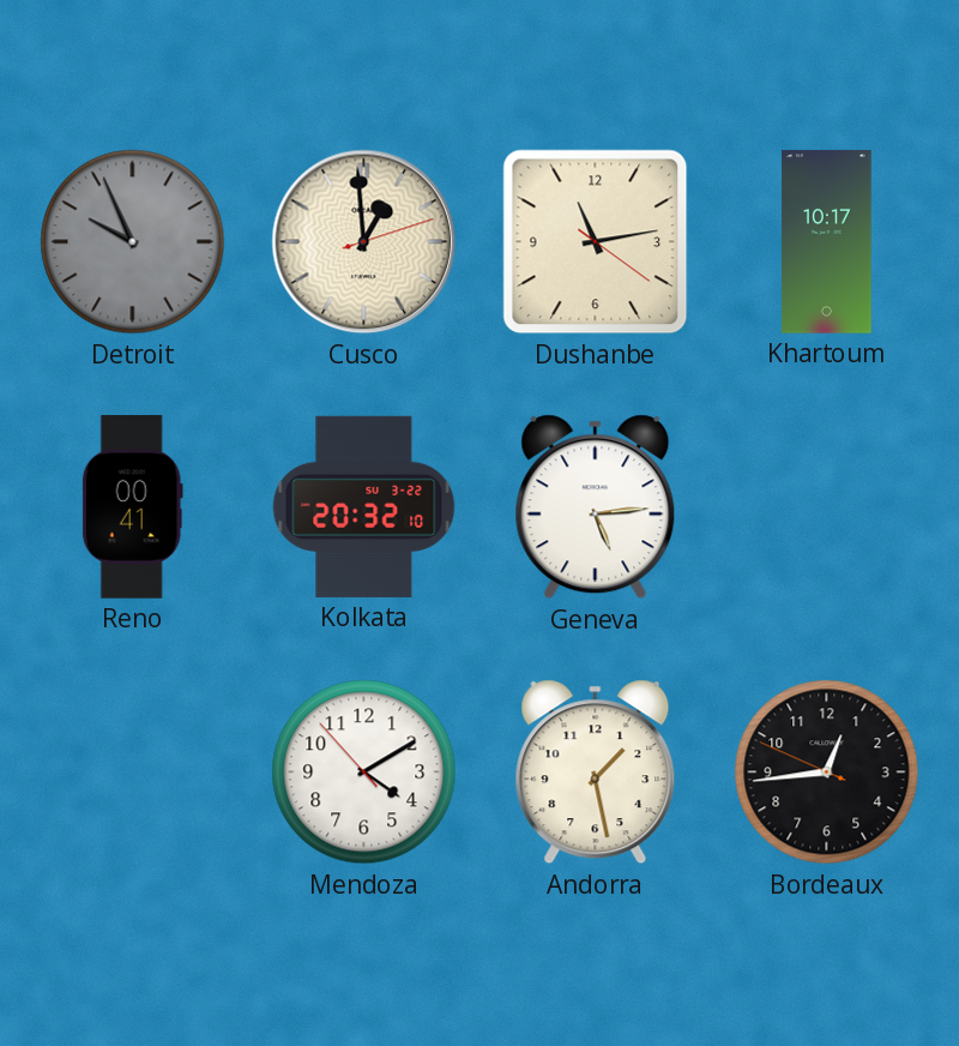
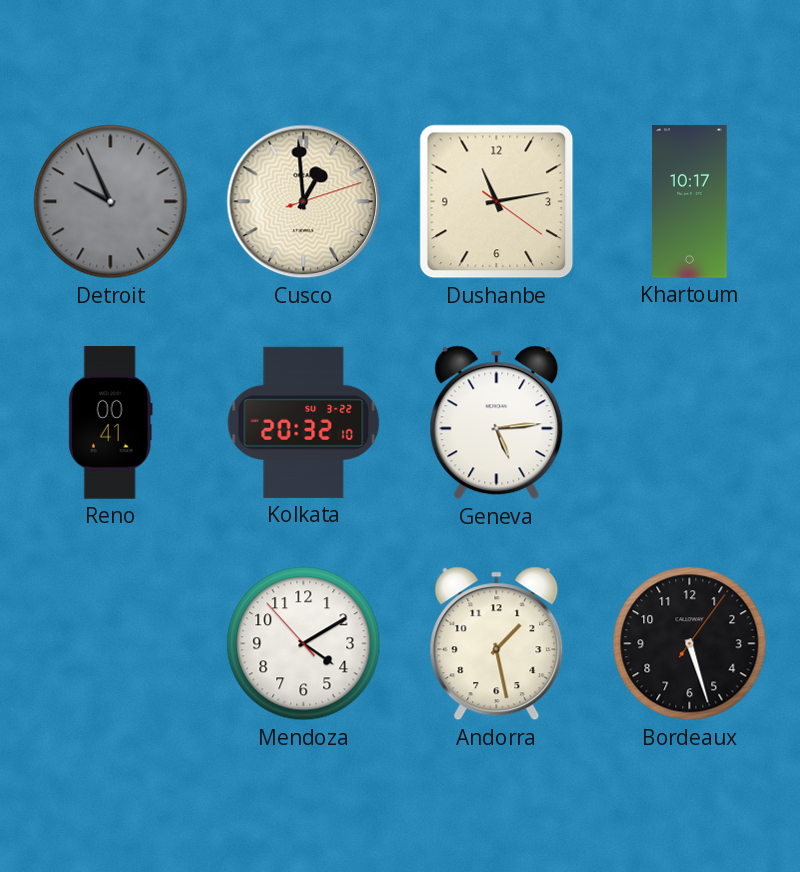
Bordeaux: 12:43 -> 5:27
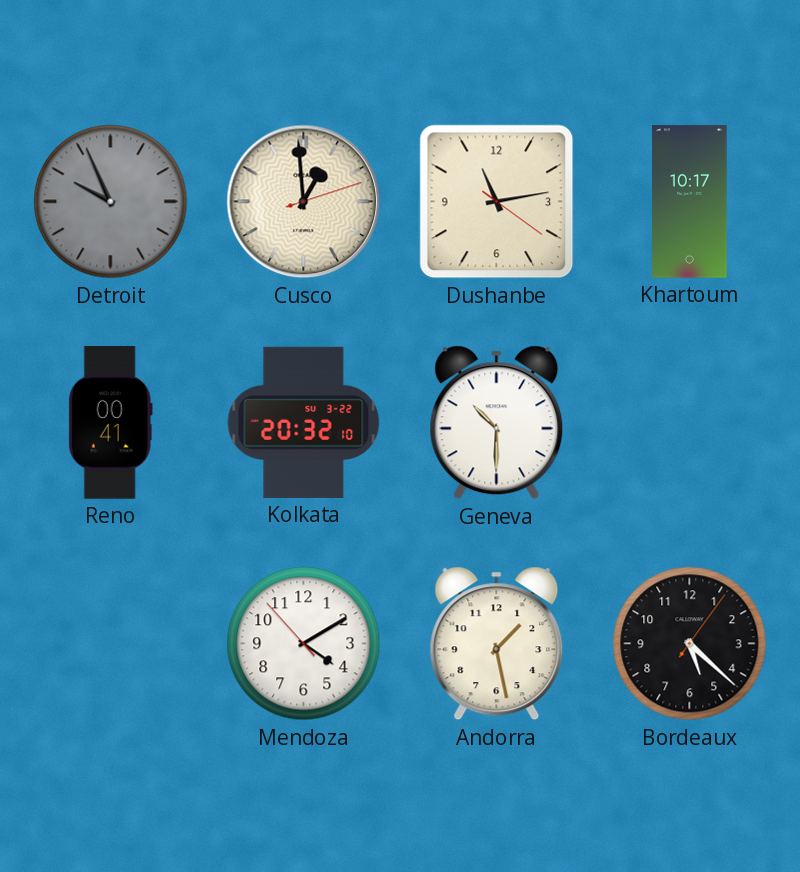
Geneva: 5:14 -> 10:30
Bordeaux: 5:27 -> 5:22
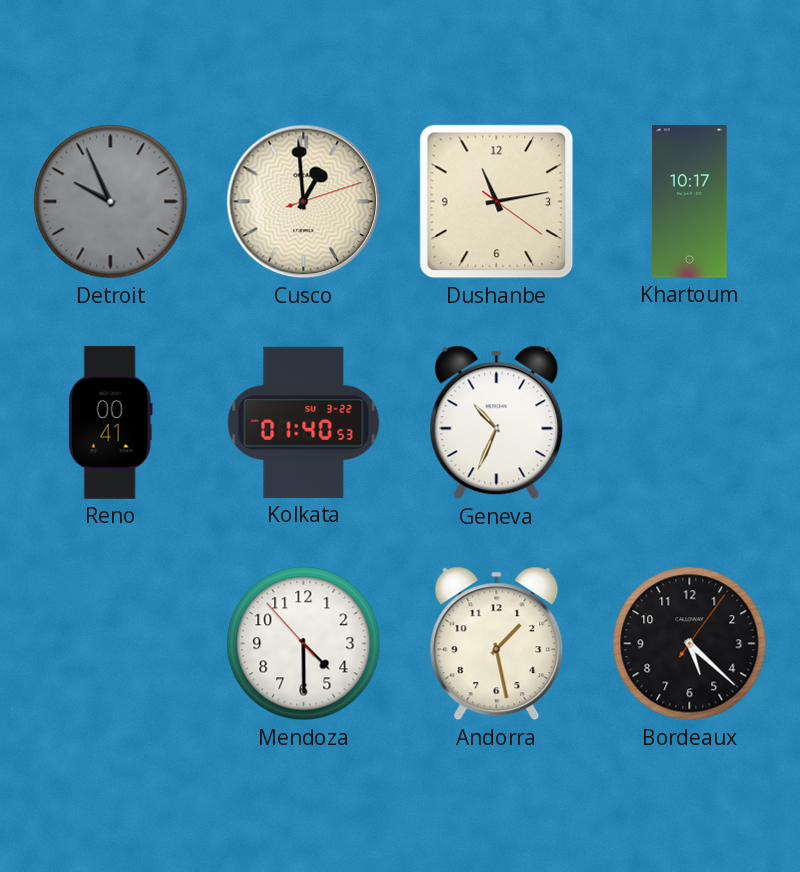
Kolkata: 20:32 -> 01:40
Geneva: 10:30 -> 10:34
Mendoza: 4:09 -> 4:29
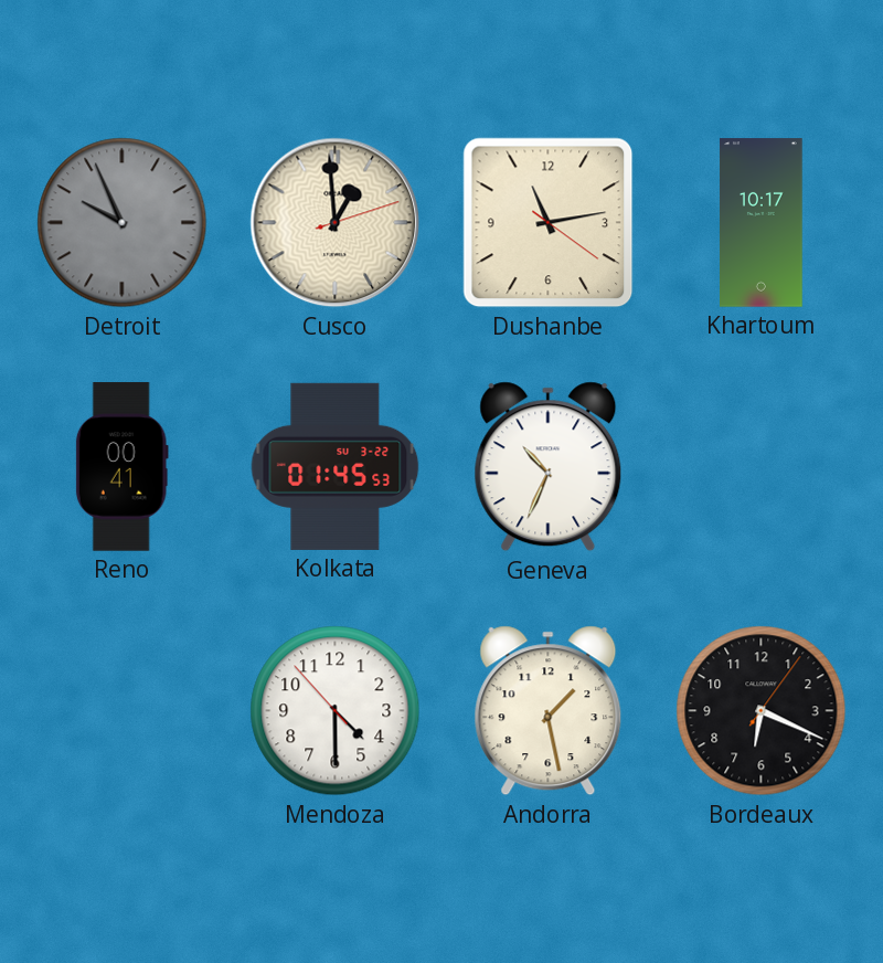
Kolkata: 01:40 -> 01:45
Bordeaux: 5:22 -> 6:19
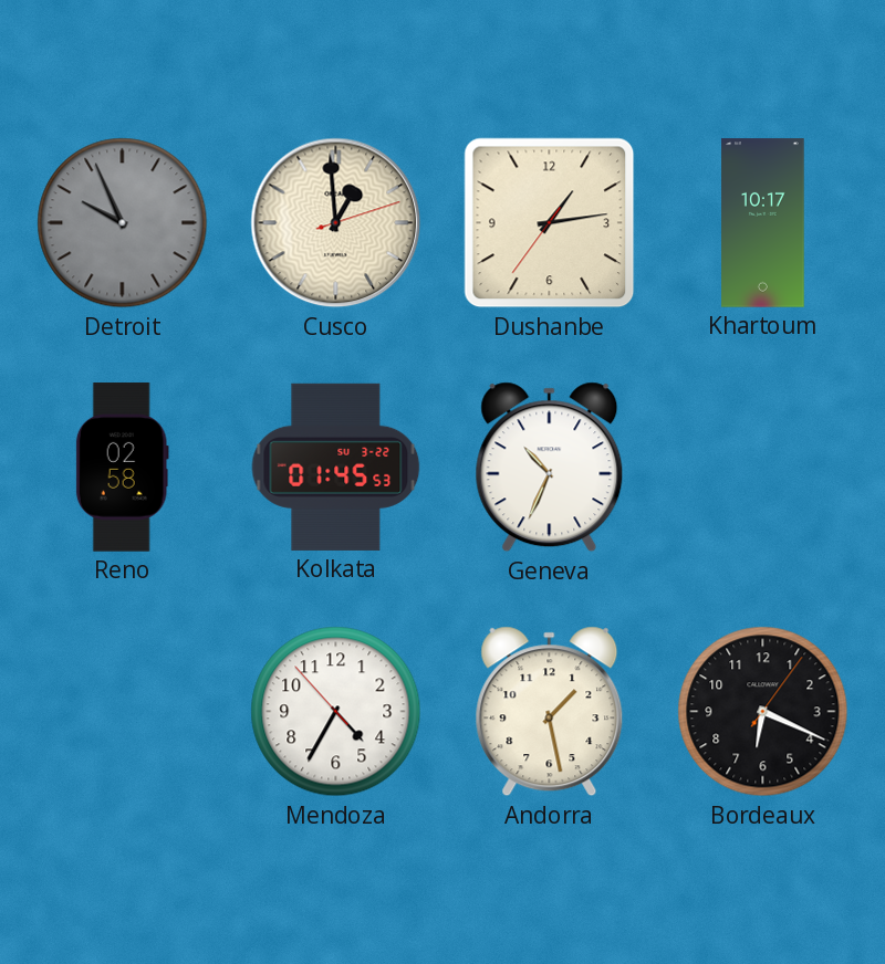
Dushanbe: 11:13 -> 1:13
Reno: 00:41 -> 02:58
Mendoza: 4:29 -> 4:34
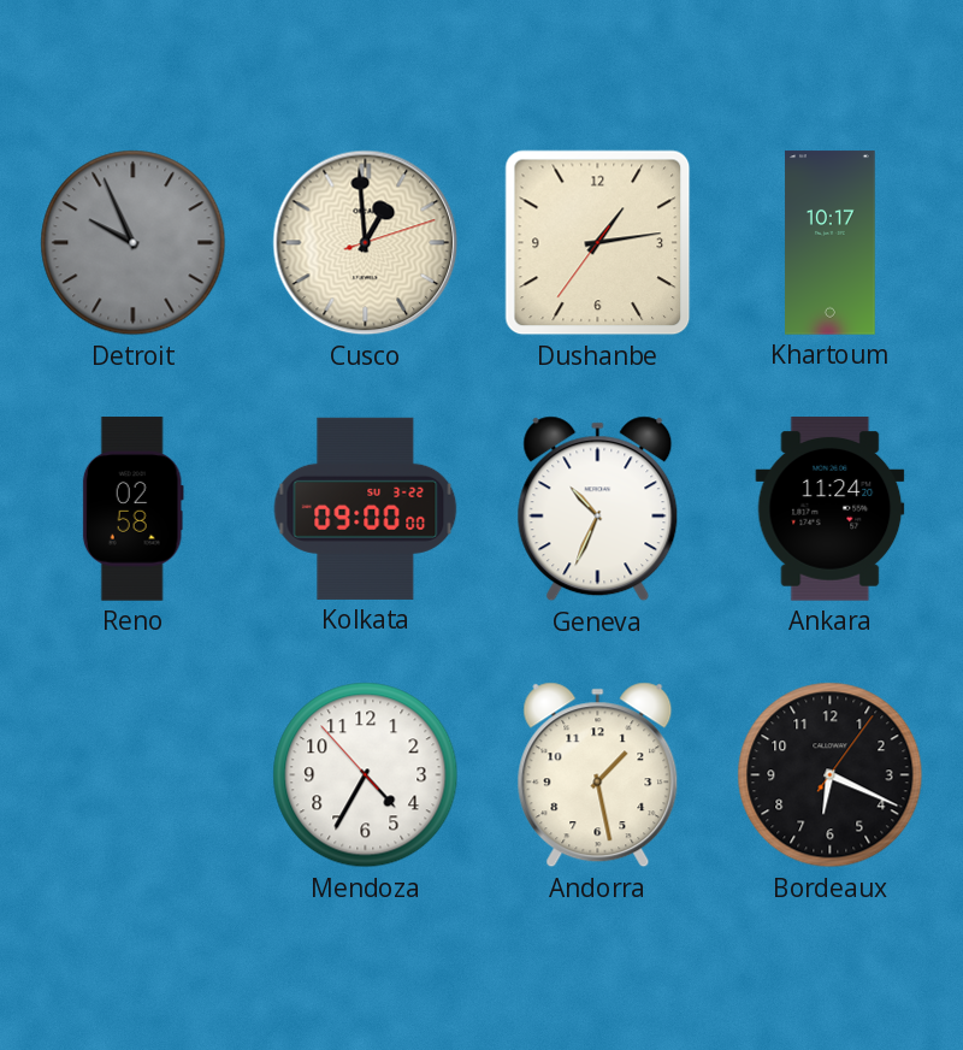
Kolkata: 01:45 -> 09:00
Ankara: none -> 11:24
